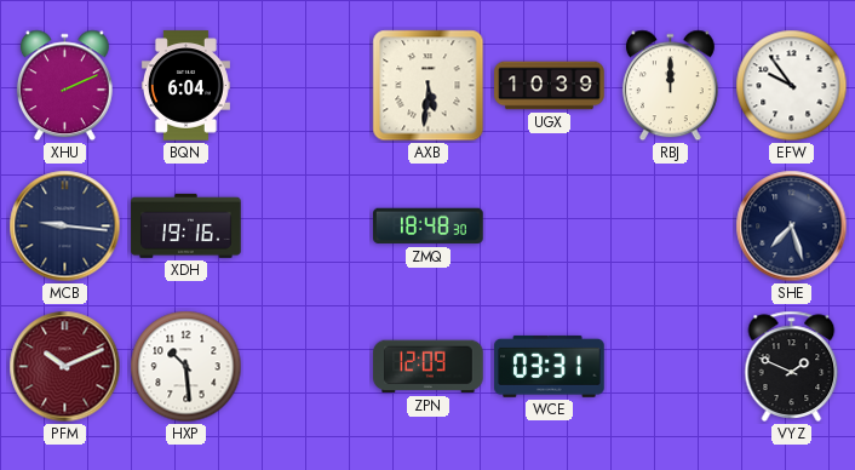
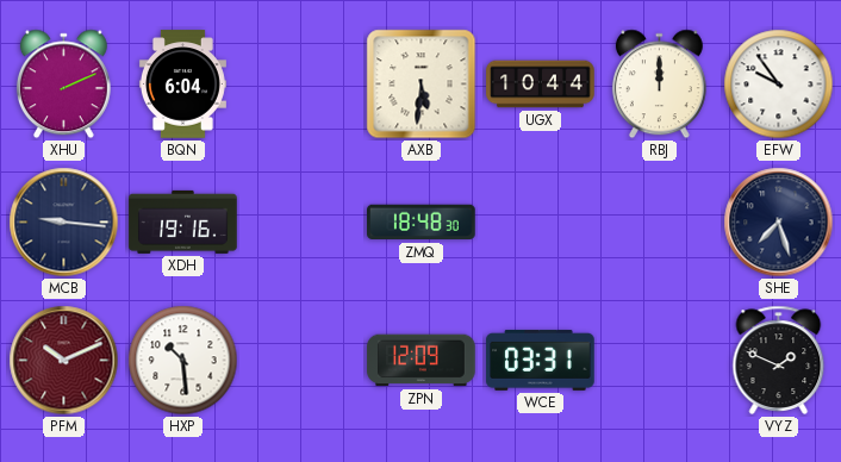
UGX: 10:39 -> 10:44
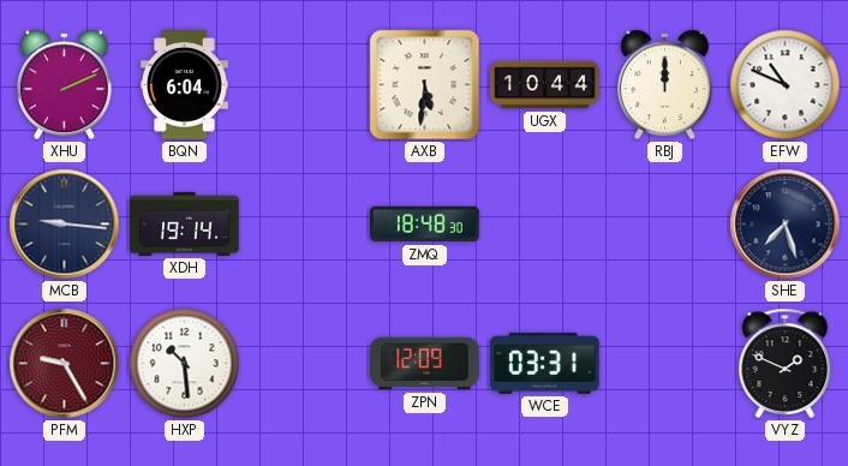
EFW: 9:54 -> 10:49
XDH: 19:16 -> 19:14
PFM: 10:11 -> 9:25
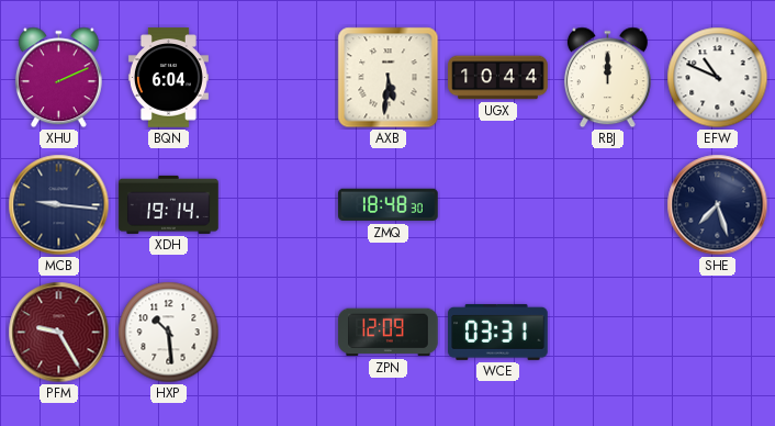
VYZ: 1:49 -> none
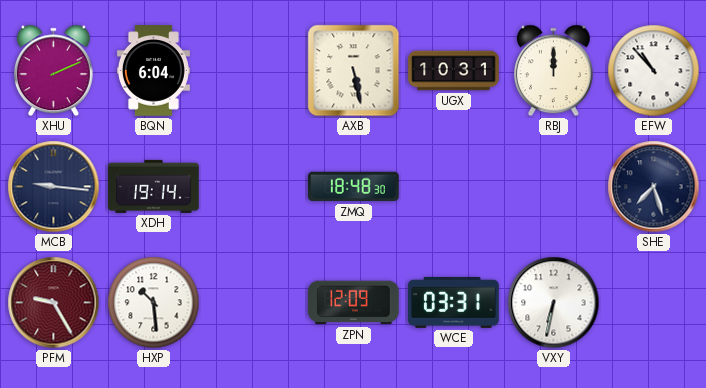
AXB: 5:31 -> 5:28
UGX: 10:44 -> 10:31
EFW: 10:49 -> 10:53
VXY: none -> 6:32
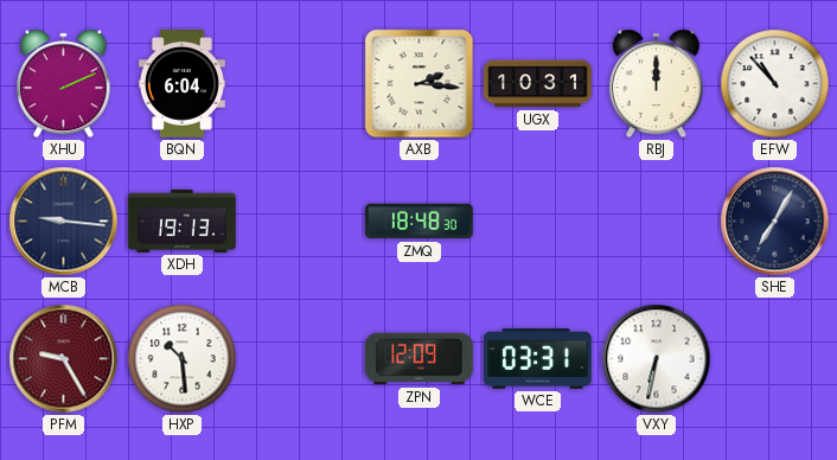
AXB: 5:28 -> 2:16
XDH: 19:14 -> 19:13
SHE: 7:27 -> 7:05
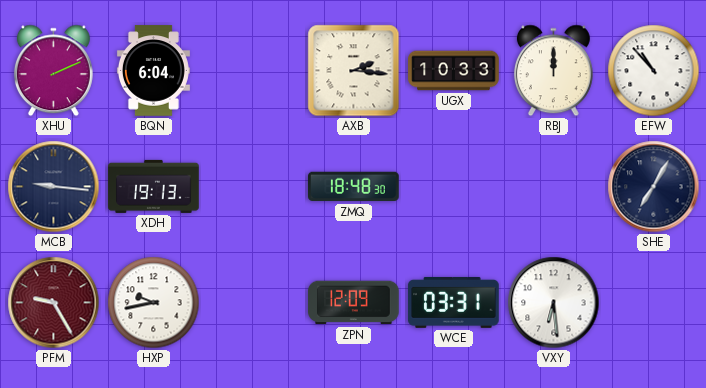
UGX: 10:31 -> 10:33
HXP: 10:29 -> 9:43
VXY: 6:32 -> 6:29
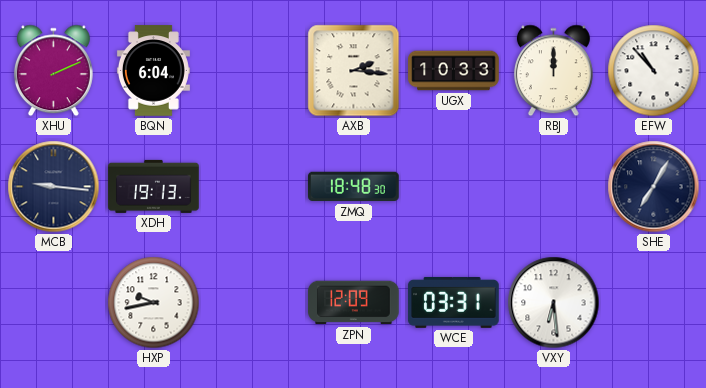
PFM: 9:25 -> none
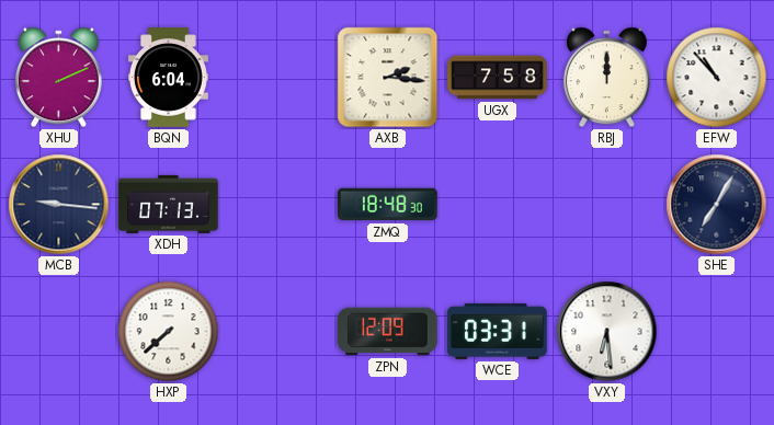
UGX: 10:33 -> 7:58
XDH: 19:13 -> 07:13
HXP: 9:43 -> 7:38
